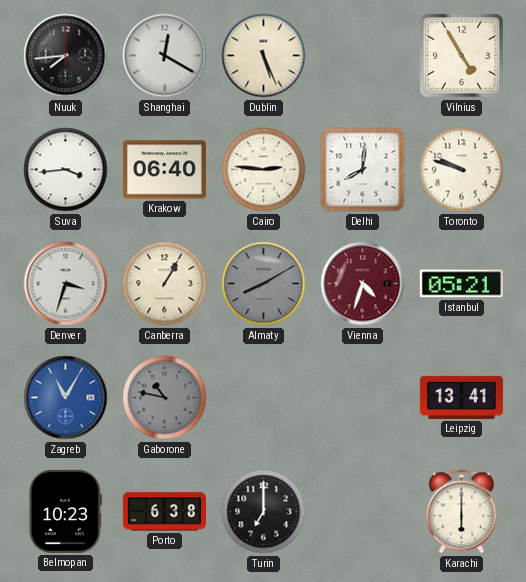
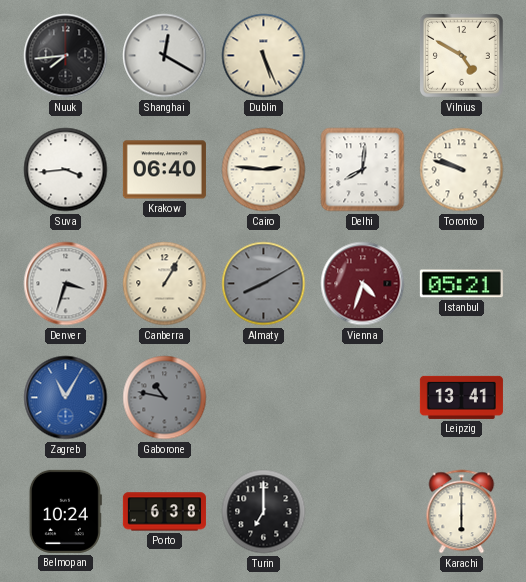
Vilnius: 4:55 -> 4:50
Belmopan: 10:23 -> 10:24
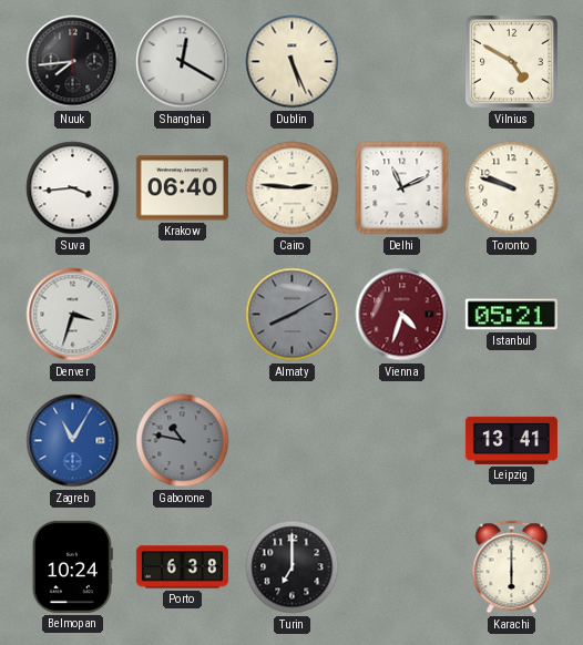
Delhi: 8:01 -> 11:11
Canberra: 1:05 -> none
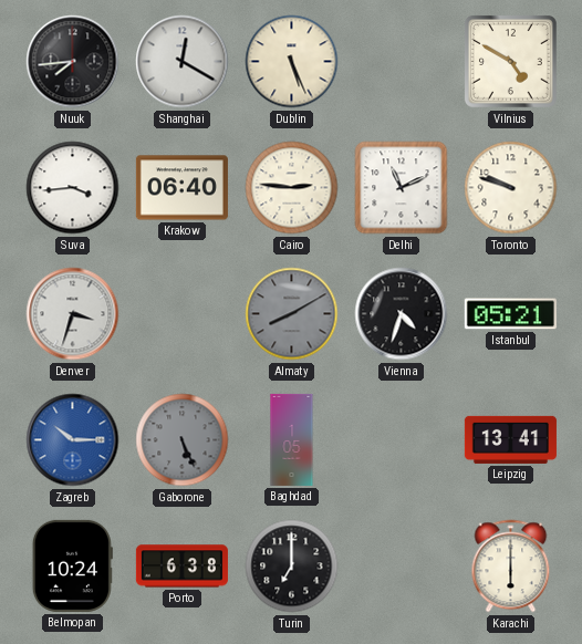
Vienna dial: burgundy -> black
Zagreb: 11:05 -> 10:15
Gaborone: 10:47 -> 5:26
Baghdad: none -> 1:05
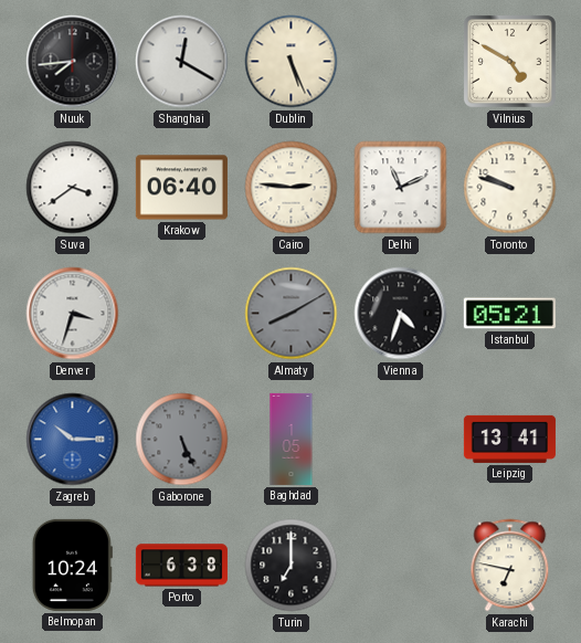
Suva: 3:44 -> 3:39
Karachi: 6:00 -> 6:47
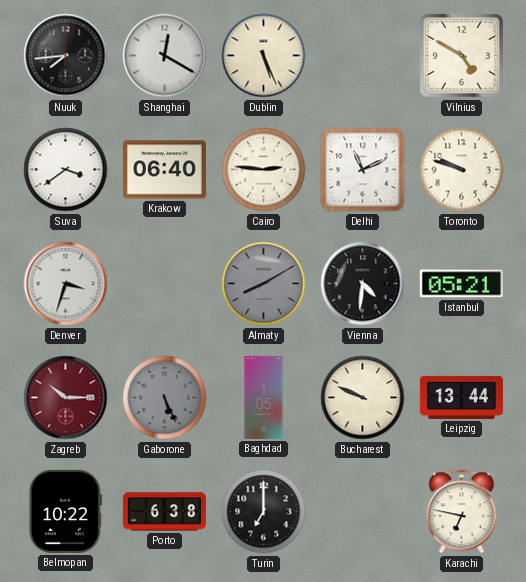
Vienna: 4:33 -> 4:31
Zagreb dial: blue -> burgundy
Bucharest: none -> 9:49
Leipzig: 13:41 -> 13:44
Belmopan: 10:24 -> 10:22
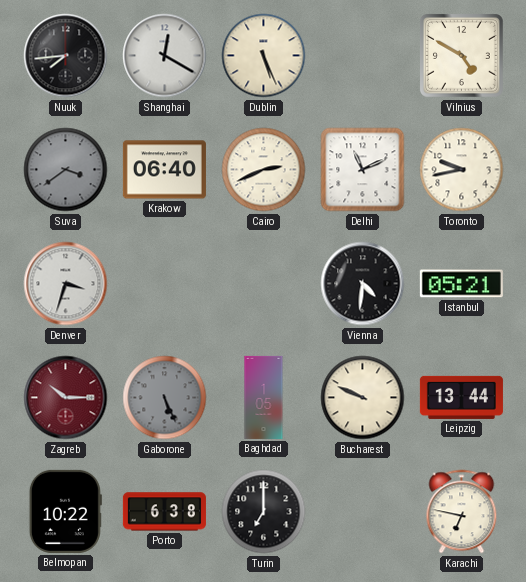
Suva dial: white -> grey
Cairo: 2:46 -> 2:41
Toronto: 9:48 -> 9:43
Almaty: 8:10 -> none
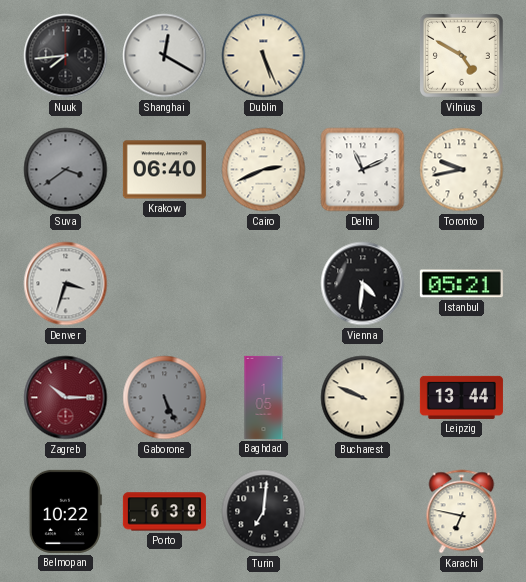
Turin: 7:00 -> 7:01
